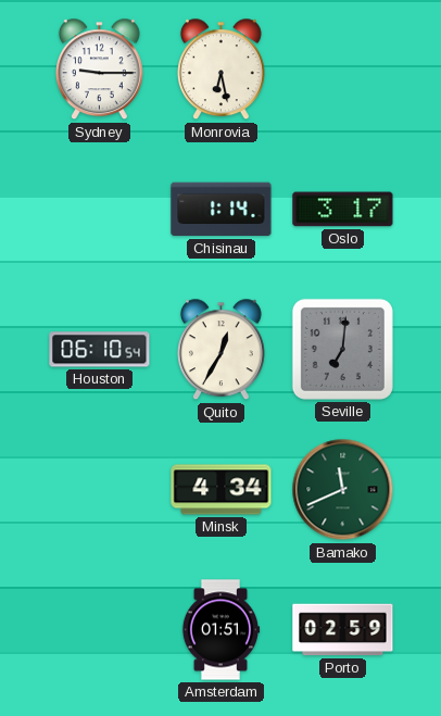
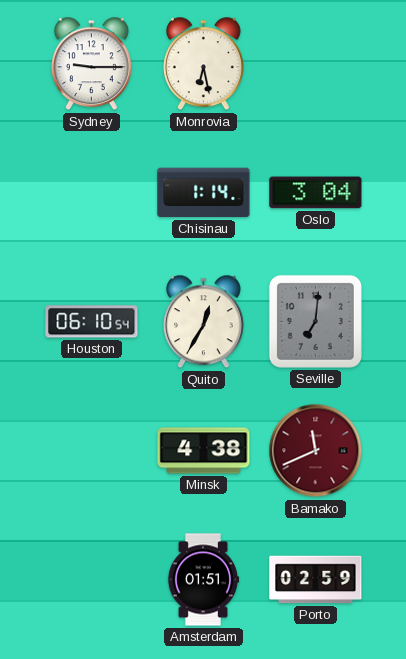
Oslo: 3:17 -> 3:04
Minsk: 4:34 -> 4:38
Bamako dial: green -> burgundy
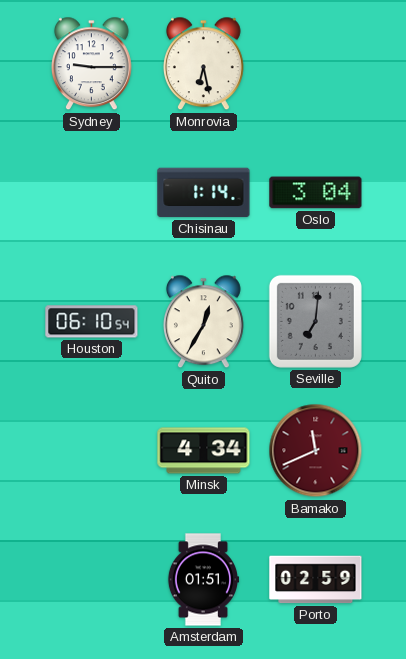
Minsk: 4:38 -> 4:34
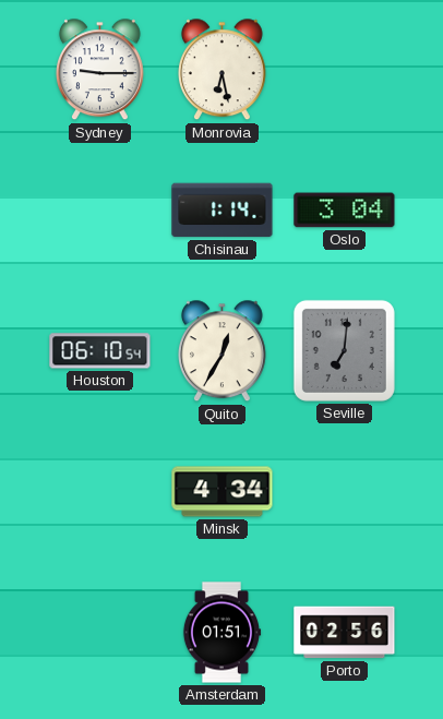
Bamako: 11:41 -> none
Porto: 02:59 -> 02:56
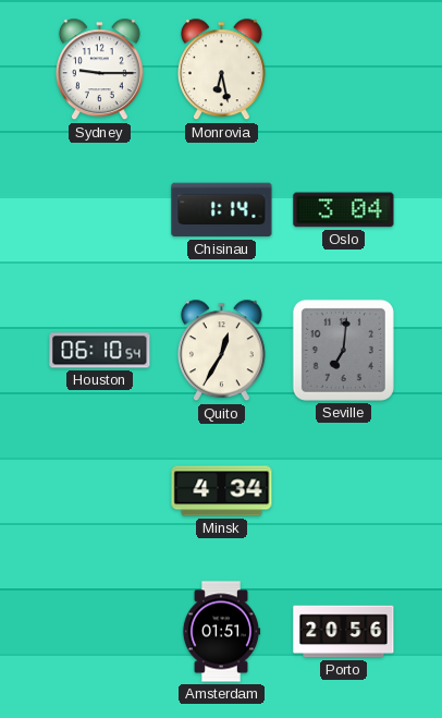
Porto: 02:56 -> 20:56
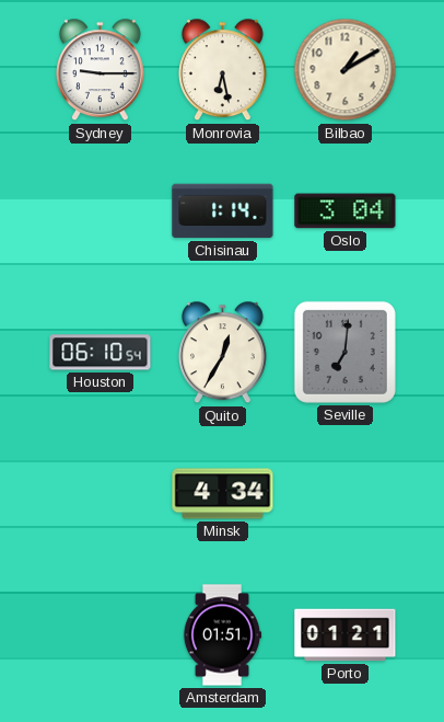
Bilbao: none -> 1:10
Porto: 20:56 -> 01:21
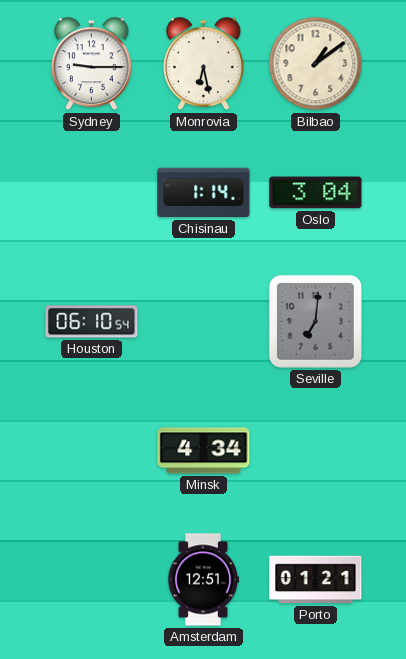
Bilbao: 1:10 -> 1:09
Quito: 12:35 -> none
Amsterdam: 01:51 -> 12:51
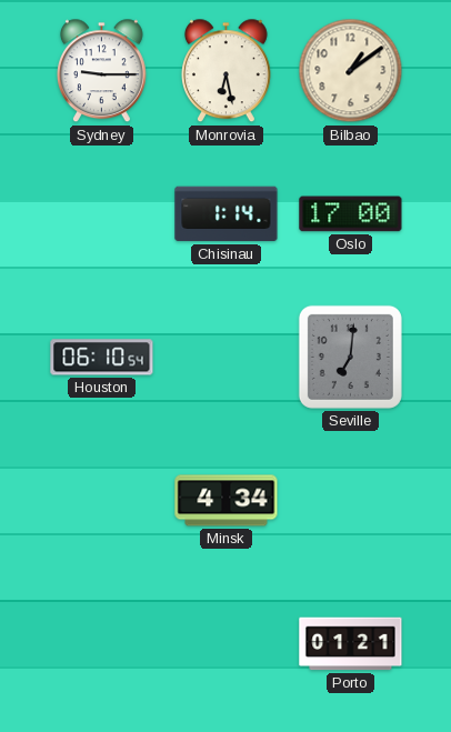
Oslo: 3:04 -> 17:00
Amsterdam: 12:51 -> none
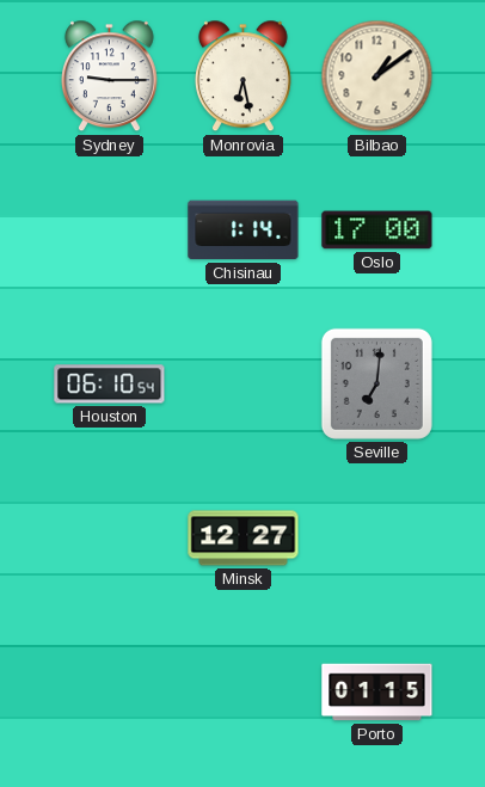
Minsk: 4:34 -> 12:27
Porto: 01:21 -> 01:15
